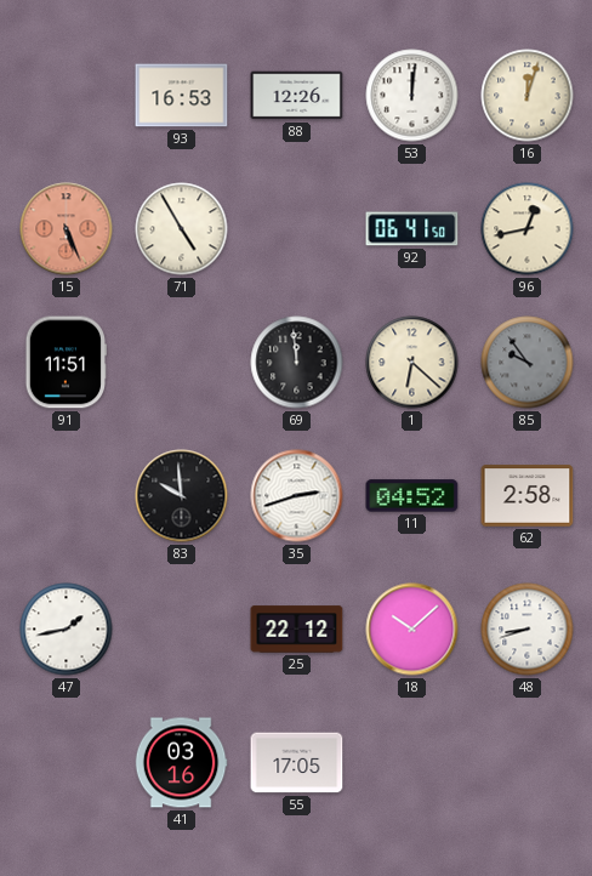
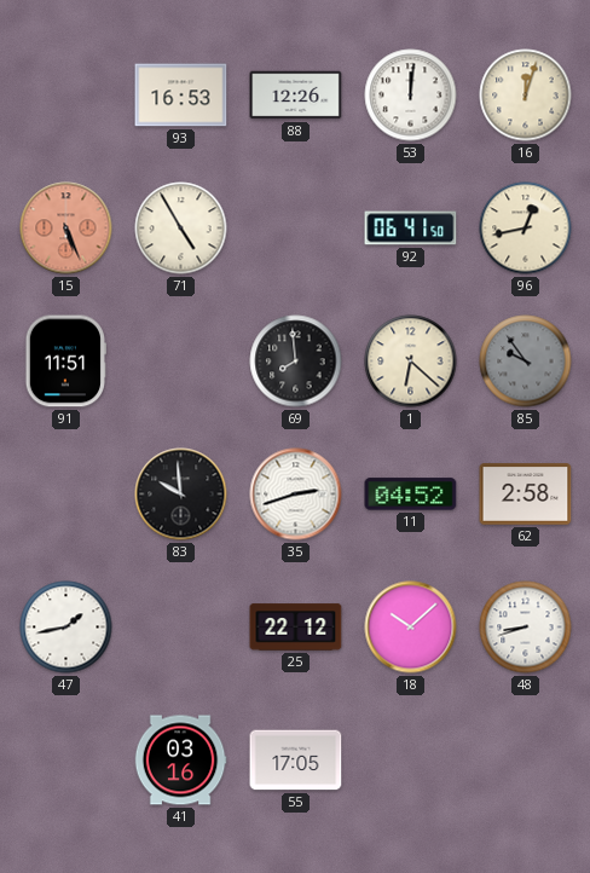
69: 11:59 -> 7:59
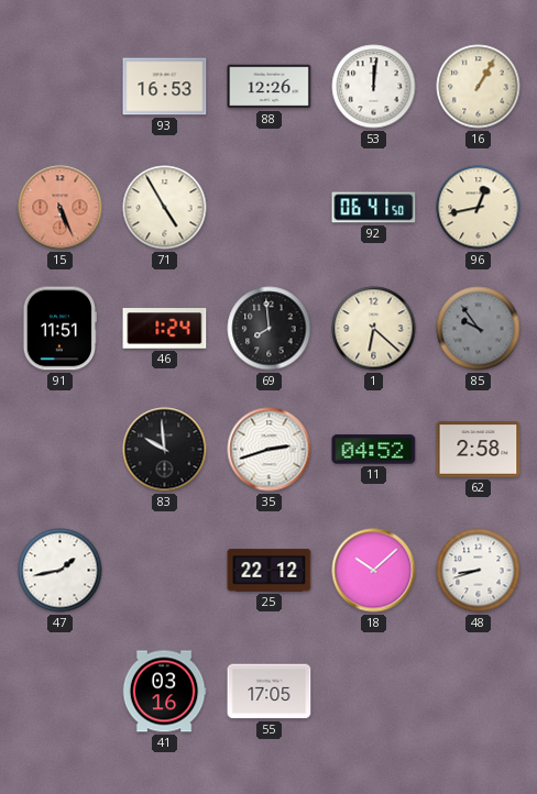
16: 12:03 -> 1:05
46: none -> 1:24
